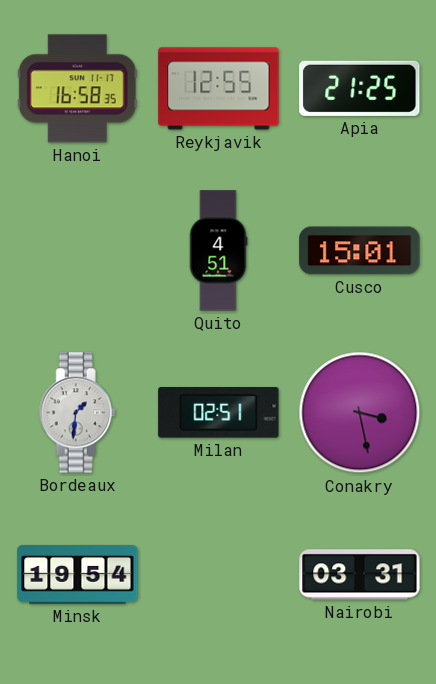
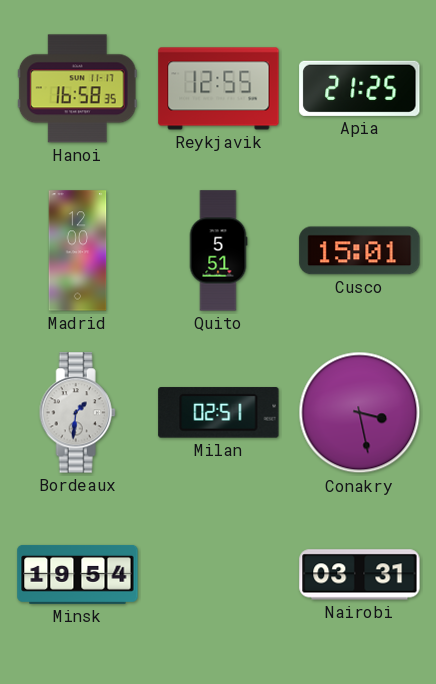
Madrid: none -> 12:00
Quito: 4:51 -> 5:51
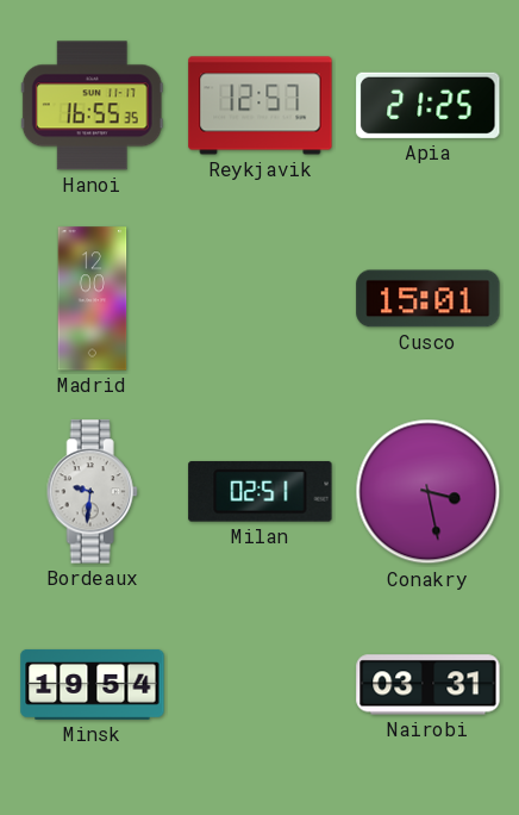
Hanoi: 16:58 -> 16:55
Reykjavik: 12:55 -> 12:57
Quito: 5:51 -> none
Bordeaux: 1:31 -> 9:31
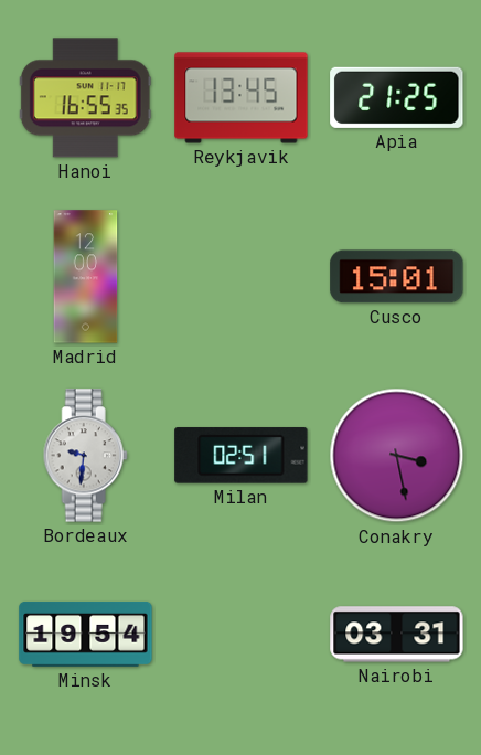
Reykjavik: 12:57 -> 13:45
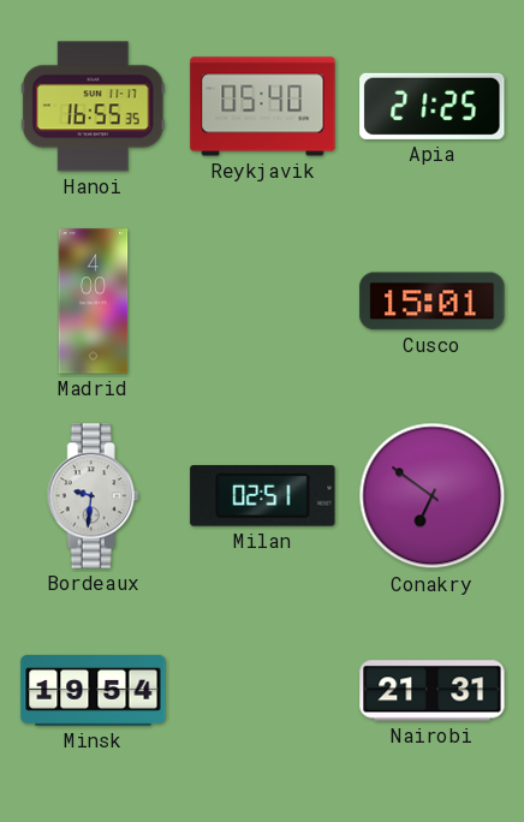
Reykjavik: 13:45 -> 05:40
Madrid: 12:00 -> 4:00
Conakry: 3:28 -> 6:51
Nairobi: 03:31 -> 21:31
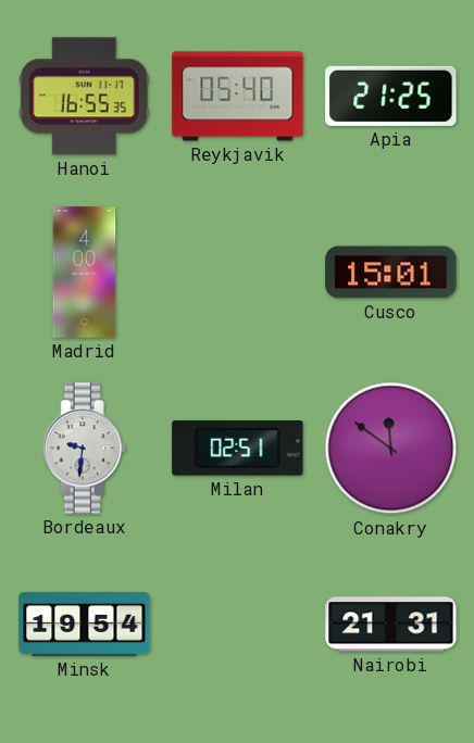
Conakry: 6:51 -> 11:51
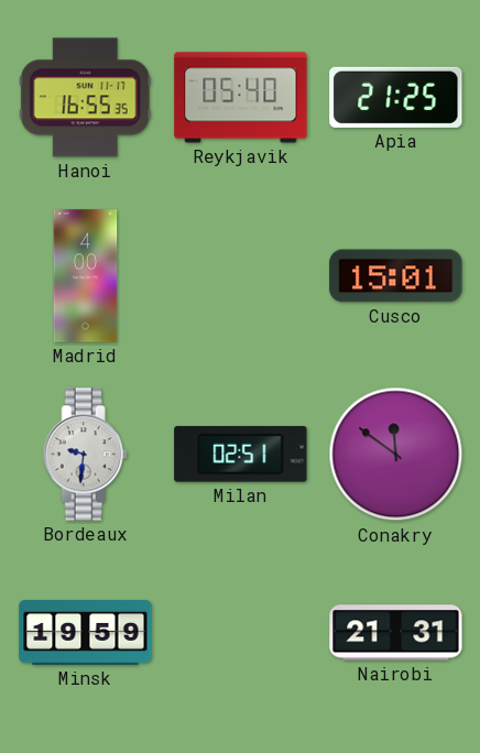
Minsk: 19:54 -> 19:59
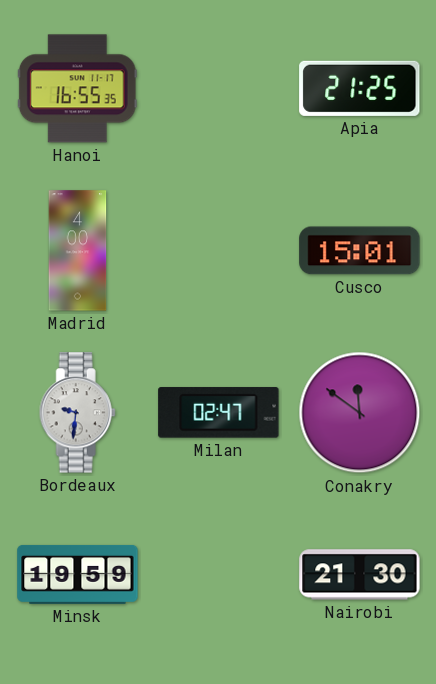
Reykjavik: 05:40 -> none
Milan: 02:51 -> 02:47
Nairobi: 21:31 -> 21:30
